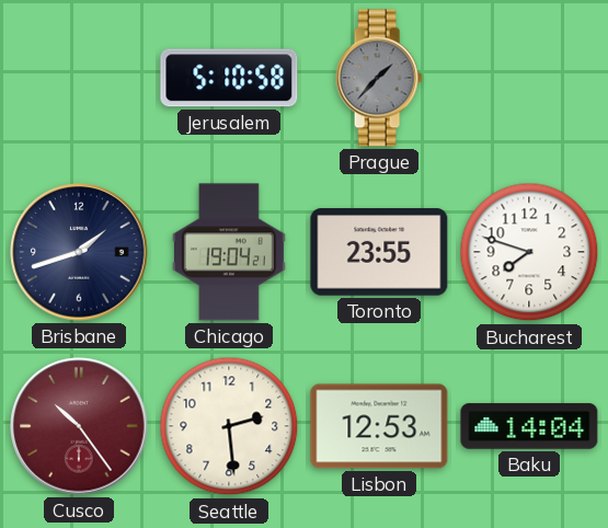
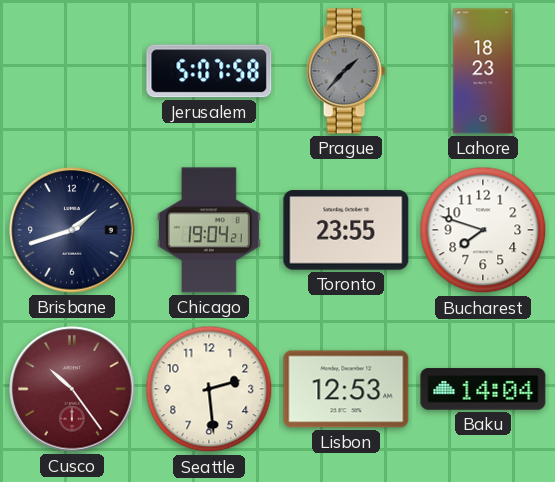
Jerusalem: 5:10 -> 5:07
Lahore: none -> 18:23
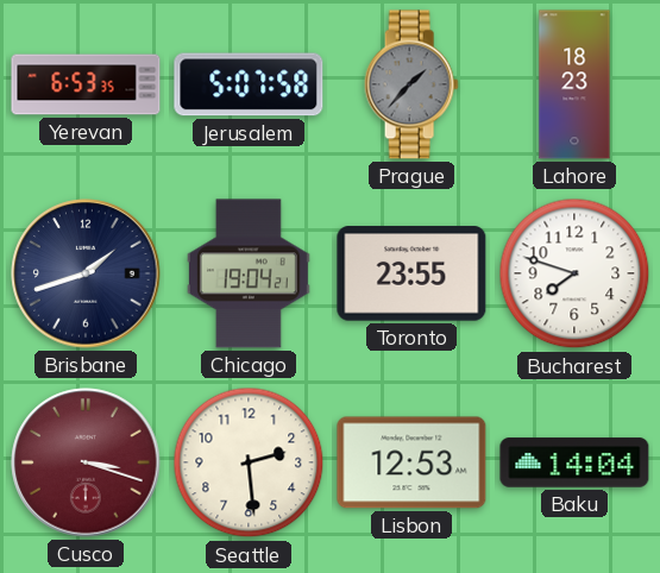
Yerevan: none -> 6:53
Cusco: 10:24 -> 3:18
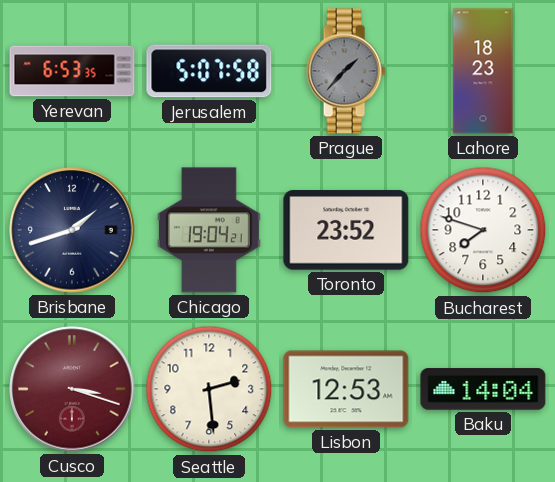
Toronto: 23:55 -> 23:52
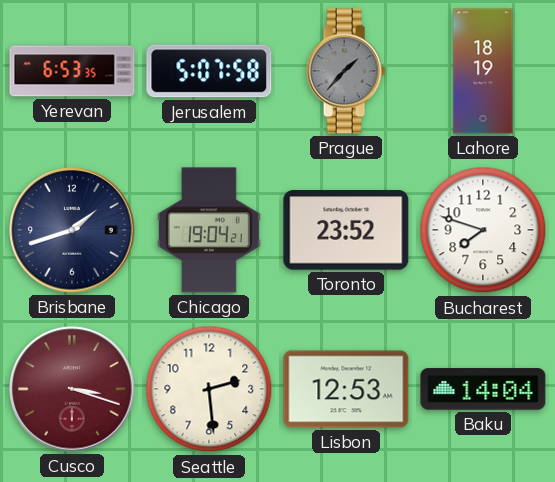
Lahore: 18:23 -> 18:19
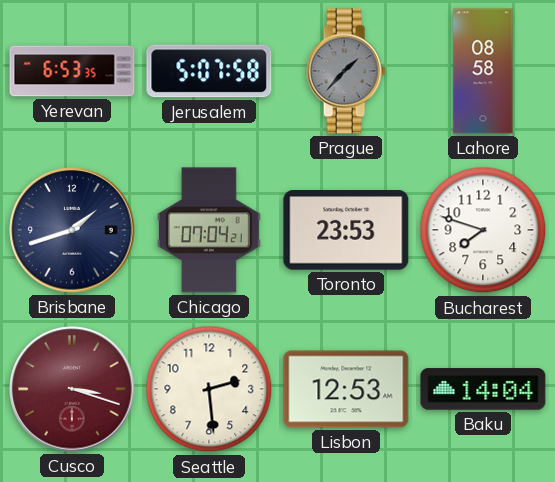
Lahore: 18:19 -> 08:58
Chicago: 19:04 -> 07:04
Toronto: 23:52 -> 23:53
